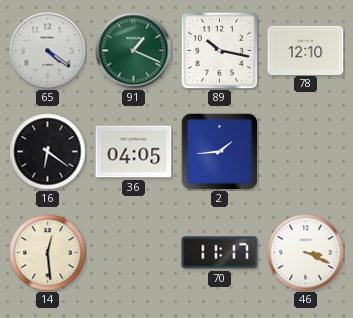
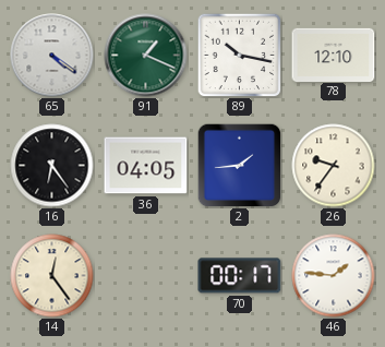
16: 6:21 -> 6:24
26: none -> 9:36
14: 12:29 -> 12:24
70: 11:17 -> 00:17
46: 3:19 -> 1:46
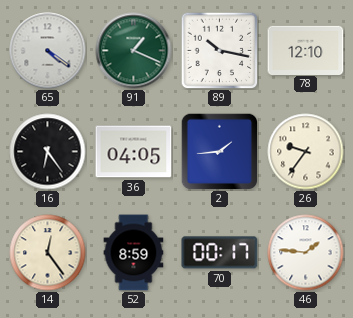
52: none -> 8:59
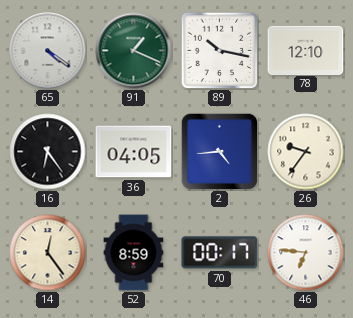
2: 1:44 -> 4:44
46: 1:46 -> 6:46
